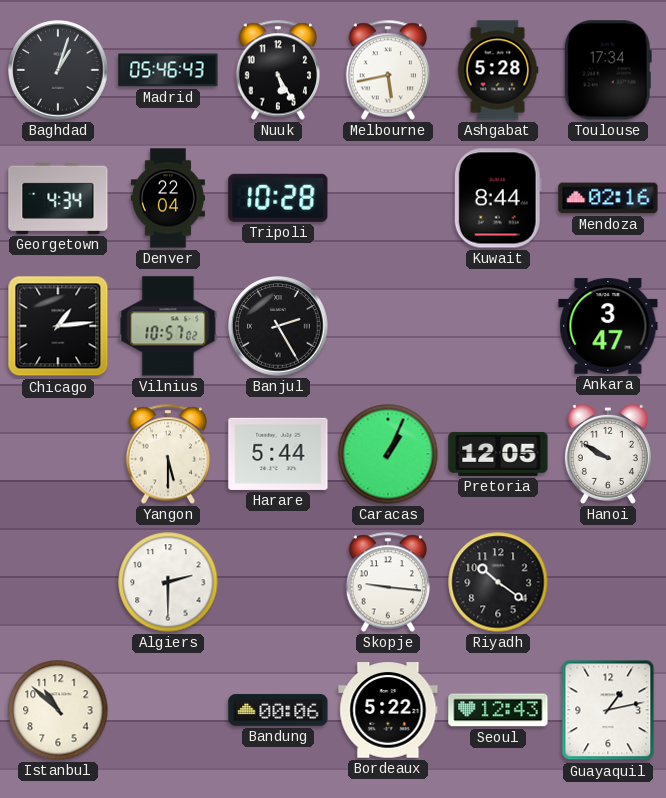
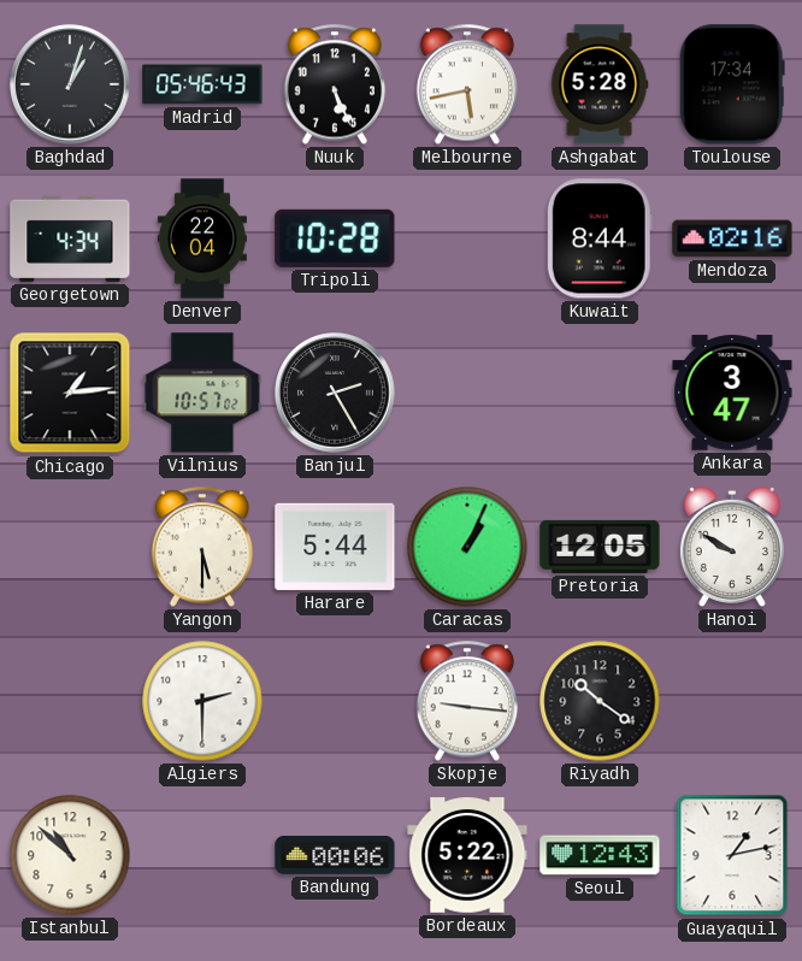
Nuuk: 5:25 -> 5:26
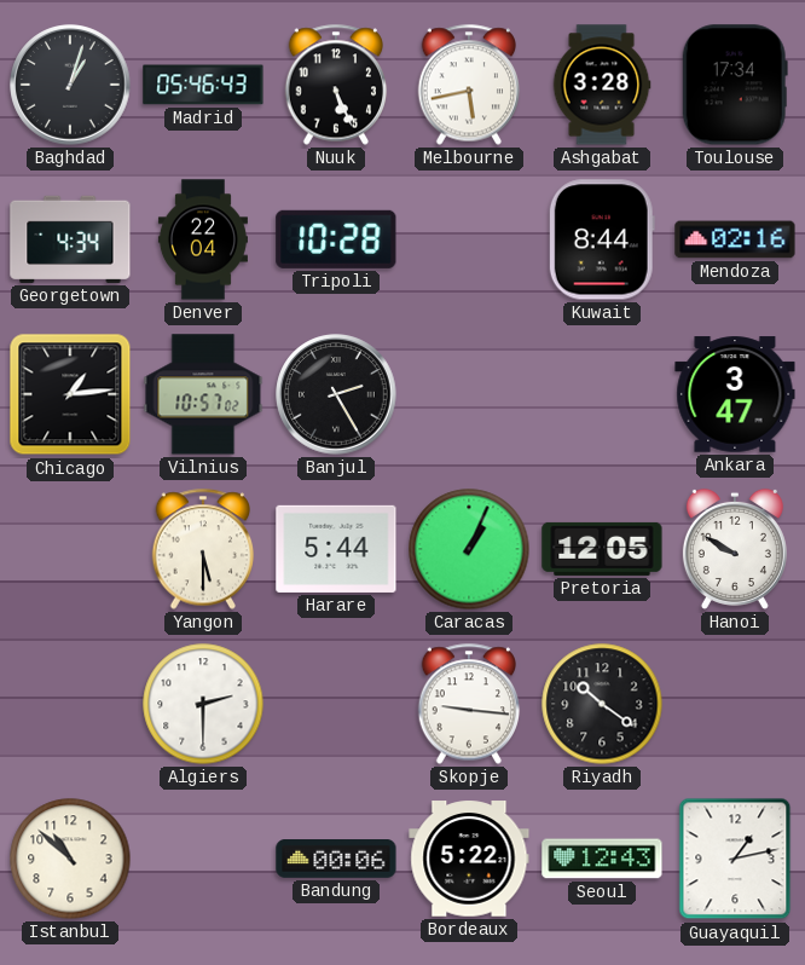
Ashgabat: 5:28 -> 3:28
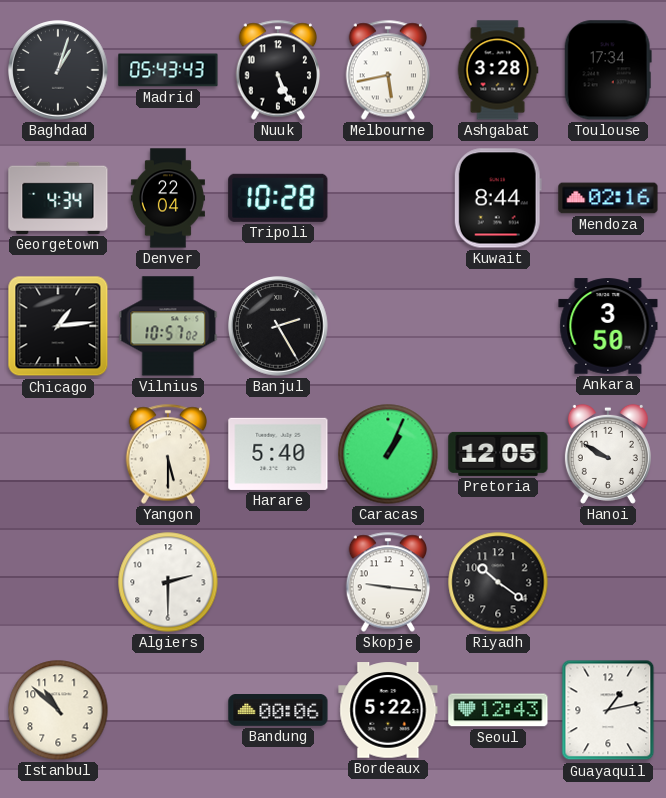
Madrid: 05:46 -> 05:43
Ankara: 3:47 -> 3:50
Harare: 5:44 -> 5:40
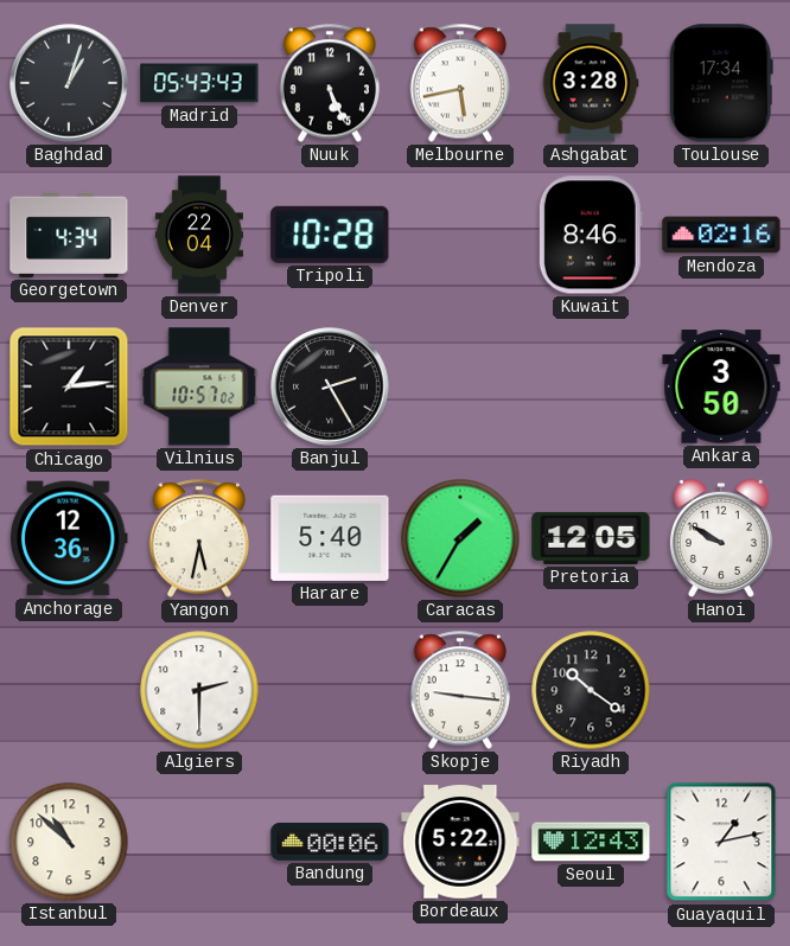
Kuwait: 8:44 -> 8:46
Anchorage: none -> 12:36
Yangon: 5:30 -> 5:32
Caracas: 1:04 -> 1:35
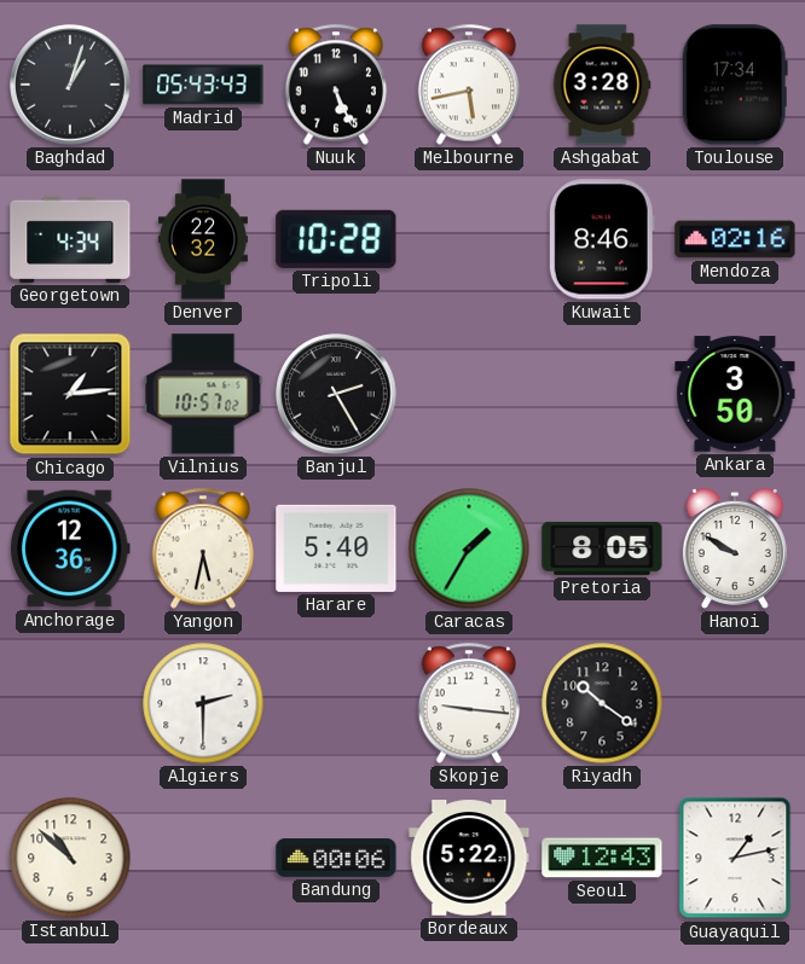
Denver: 22:04 -> 22:32
Pretoria: 12:05 -> 8:05
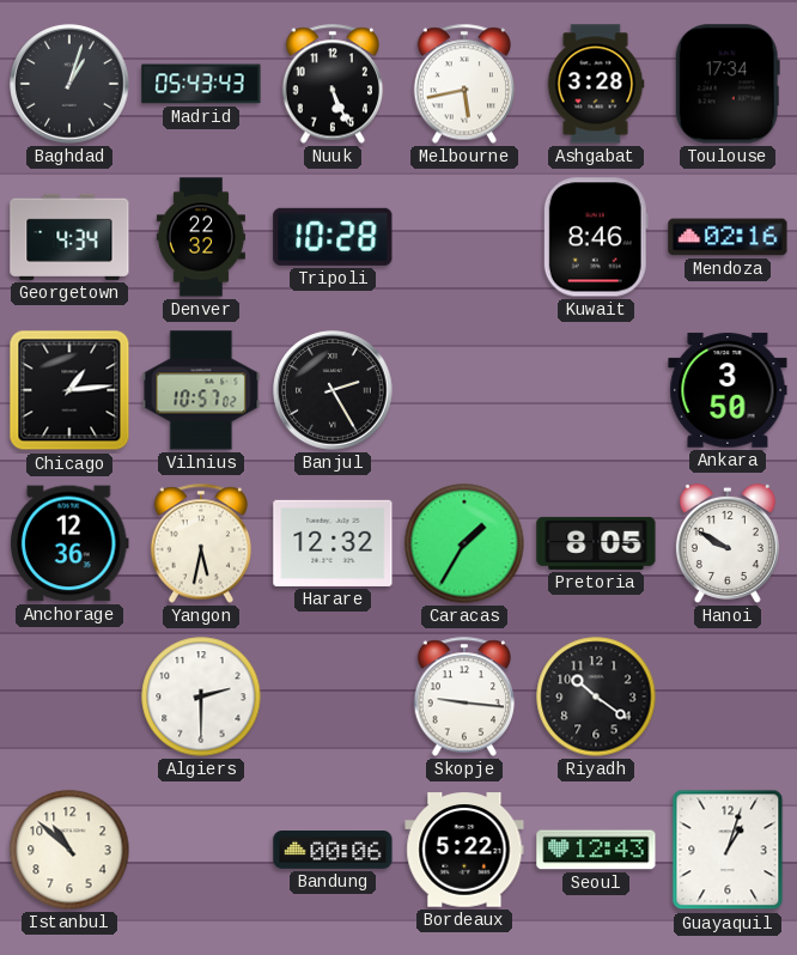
Harare: 5:40 -> 12:32
Guayaquil: 1:13 -> 1:03
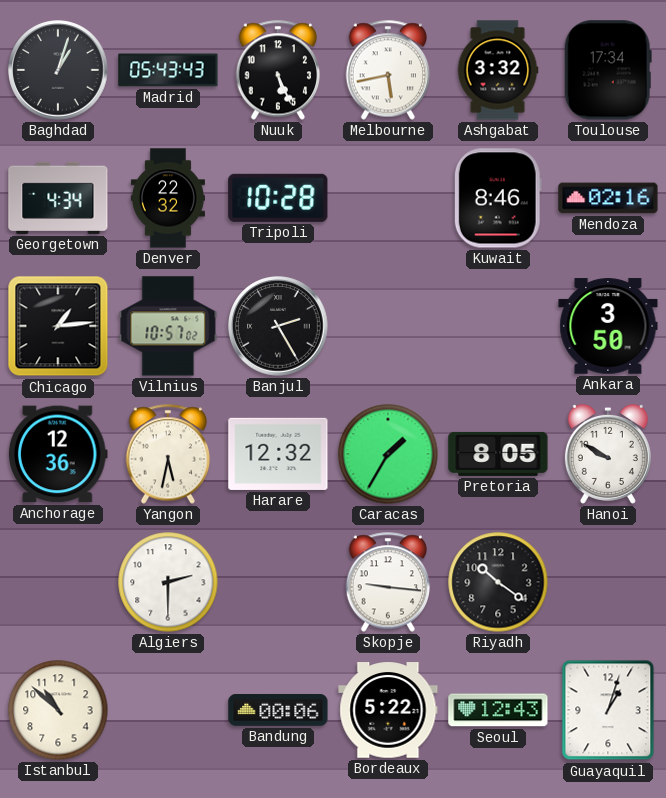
Ashgabat: 3:28 -> 3:32
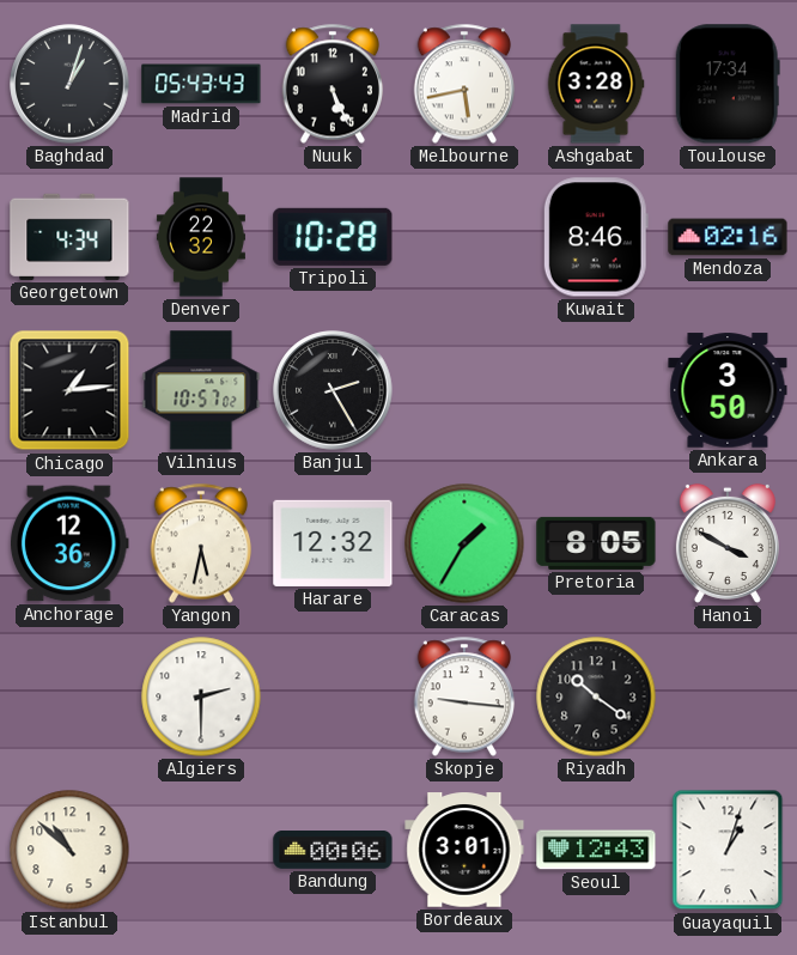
Ashgabat: 3:32 -> 3:28
Hanoi: 9:50 -> 3:50
Bordeaux: 5:22 -> 3:01
